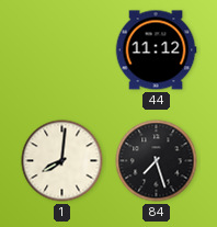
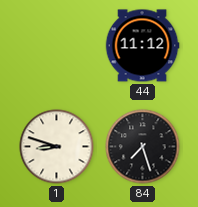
1: 8:01 -> 8:48
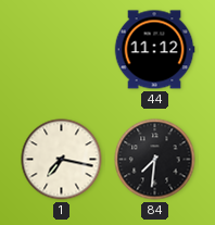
1: 8:48 -> 7:17
84: 7:27 -> 7:31
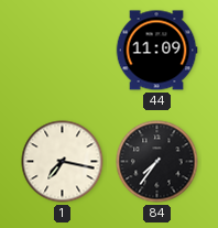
44: 11:12 -> 11:09
84: 7:31 -> 7:36
